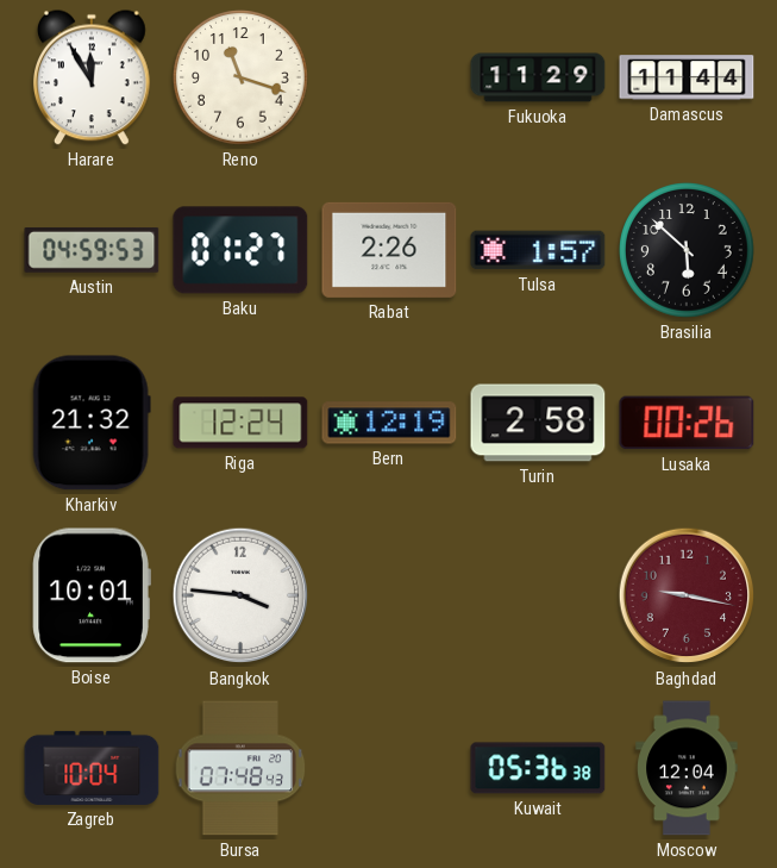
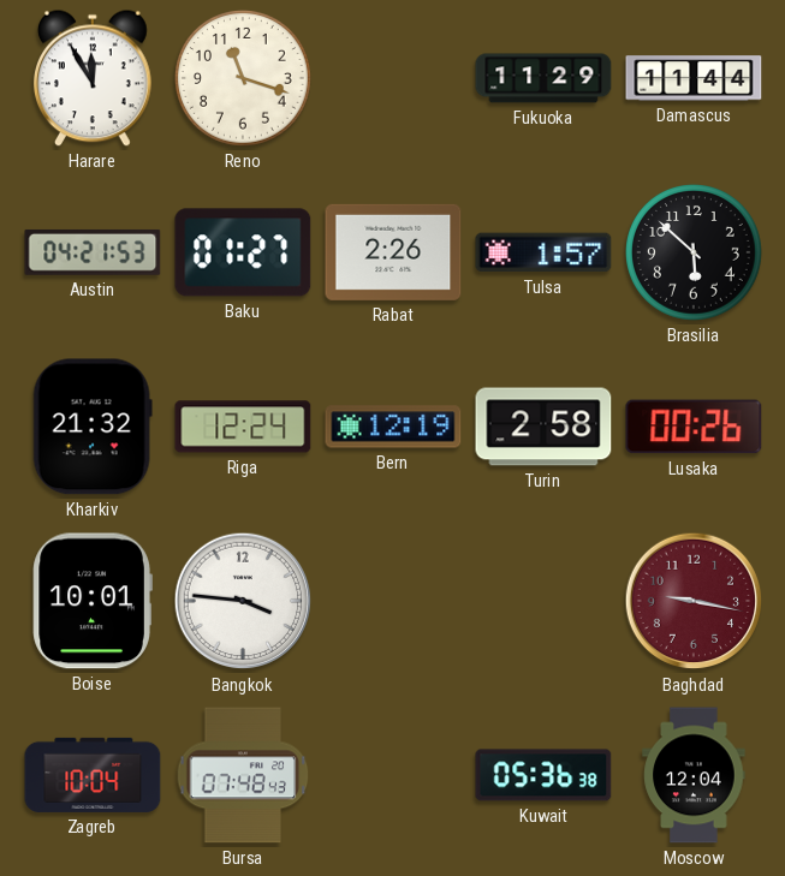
Austin: 04:59 -> 04:21
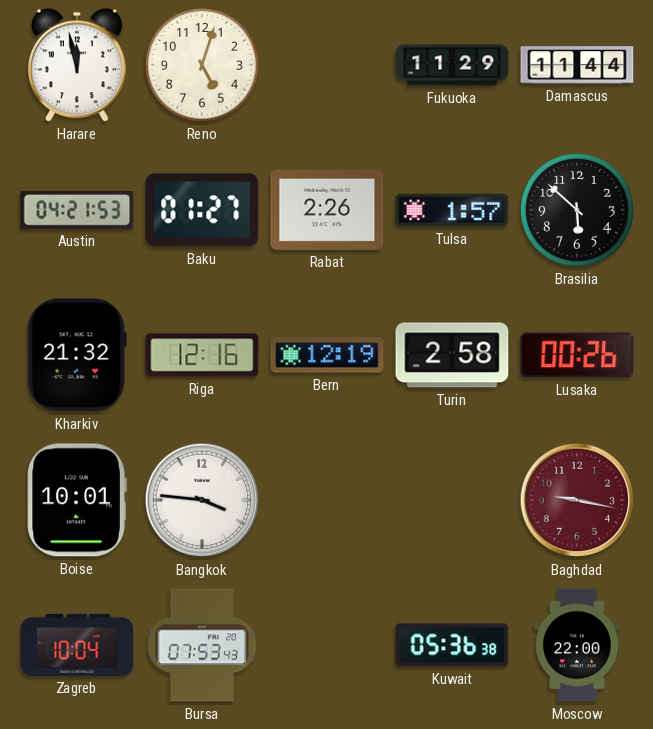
Harare: 11:55 -> 11:58
Reno: 11:18 -> 5:03
Riga: 12:24 -> 12:16
Bursa: 07:48 -> 07:53
Moscow: 12:04 -> 22:00
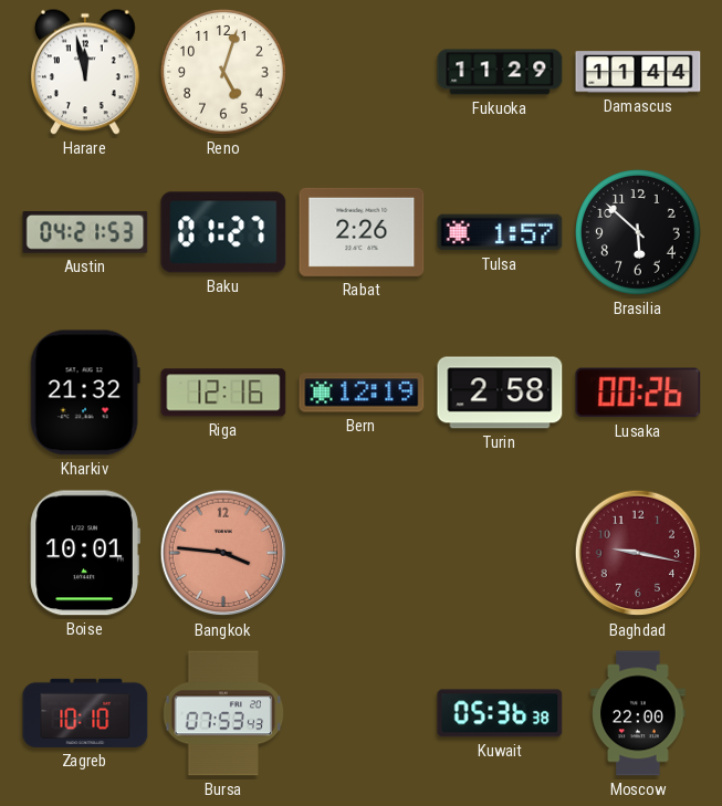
Bangkok dial: white -> salmon
Zagreb: 10:04 -> 10:10
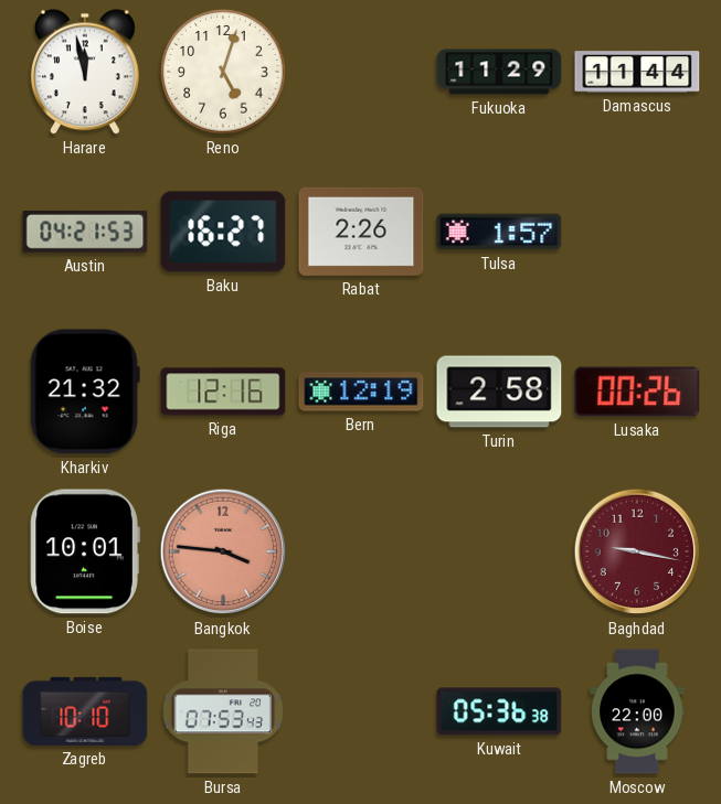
Baku: 01:27 -> 16:27
Brasilia: 5:52 -> none
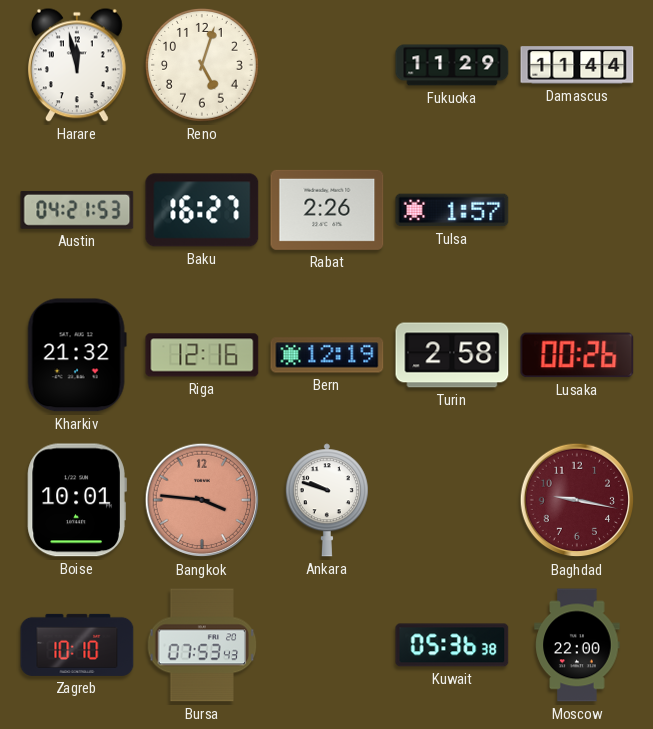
Ankara: none -> 9:48
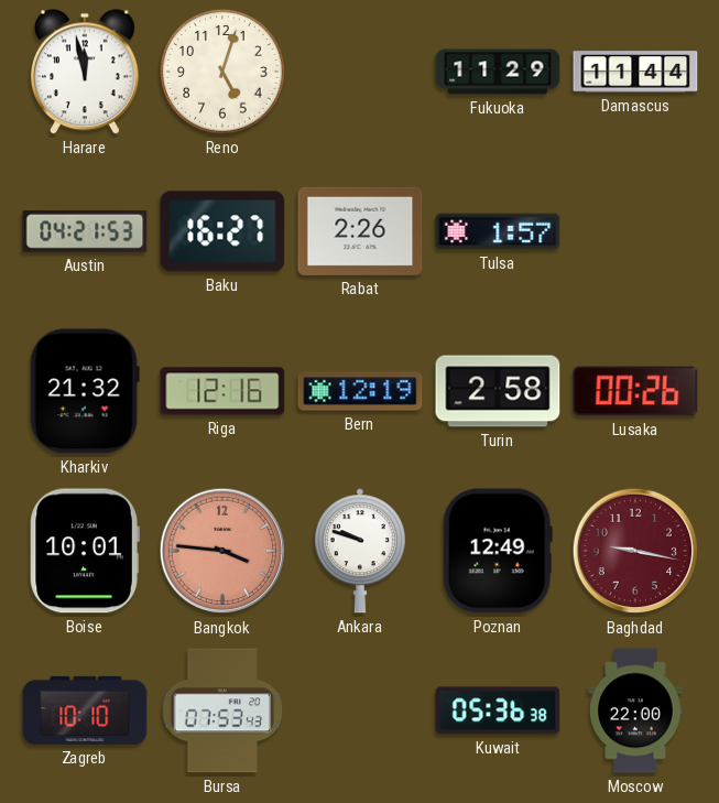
Poznan: none -> 12:49
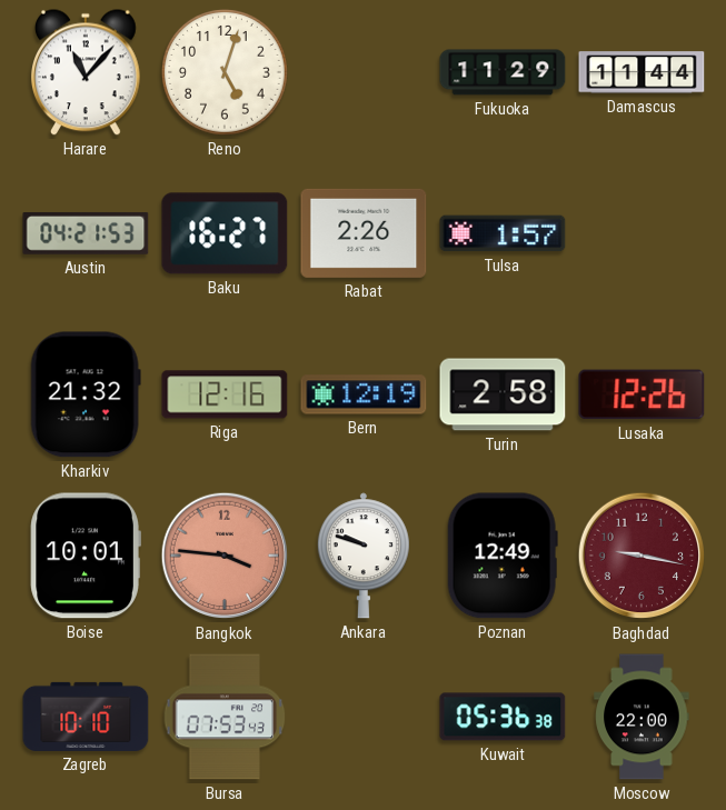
Harare: 11:58 -> 11:07
Lusaka: 00:26 -> 12:26
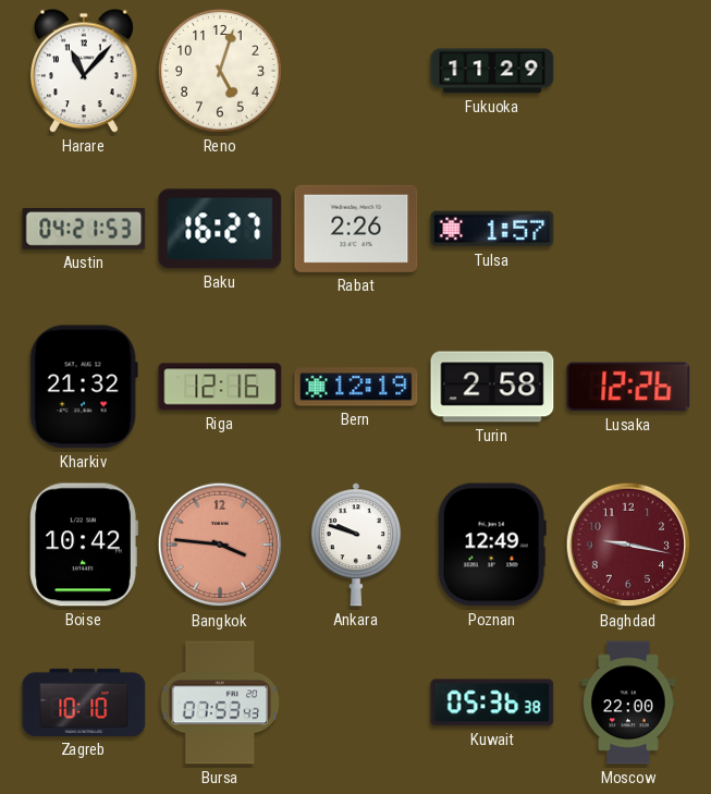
Damascus: 11:44 -> none
Boise: 10:01 -> 10:42
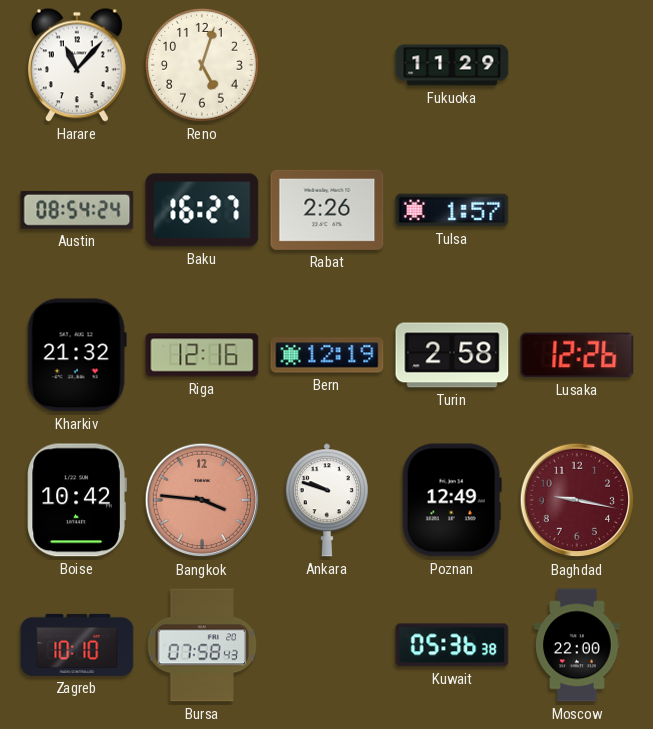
Austin: 04:21 -> 08:54
Bursa: 07:53 -> 07:58
